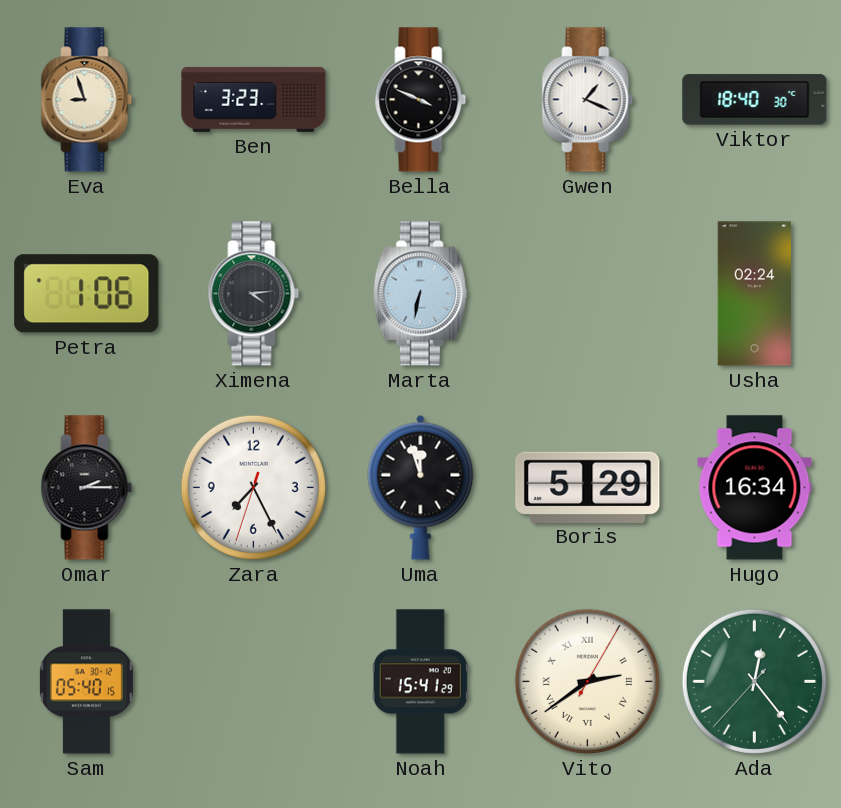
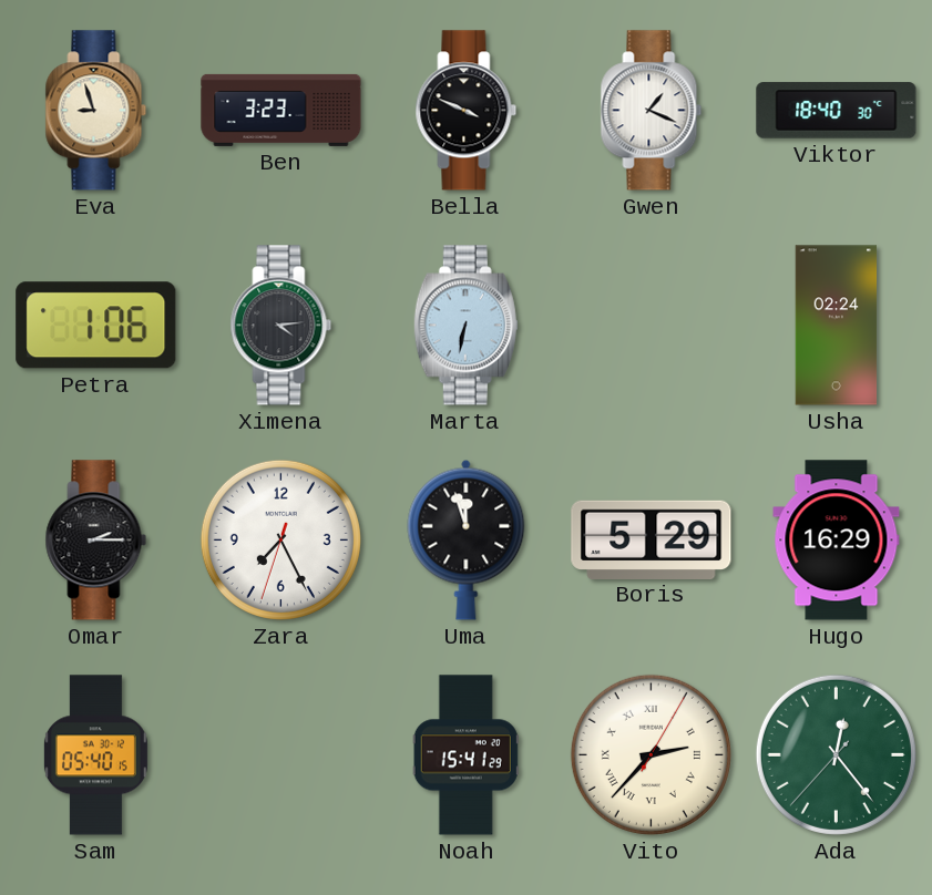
Hugo: 16:34 -> 16:29
Vito: 2:39 -> 2:37
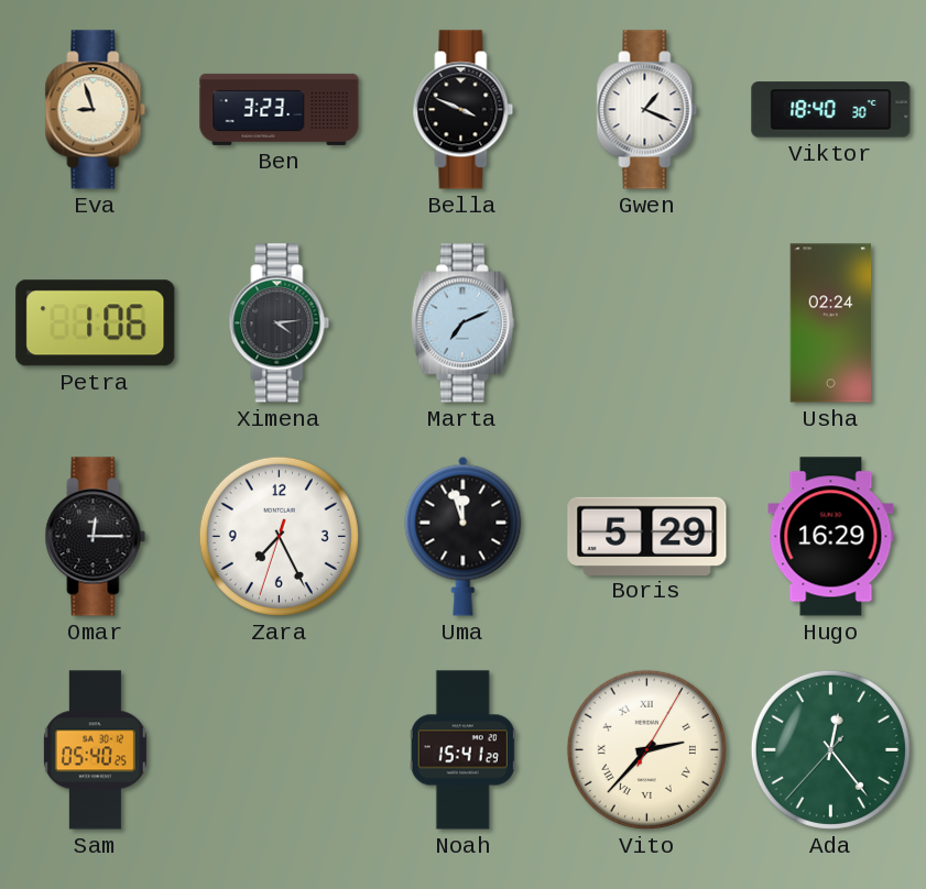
Marta: 6:32 -> 7:11
Omar: 2:15 -> 12:15
Sam: 05:40:15 -> 05:40:25
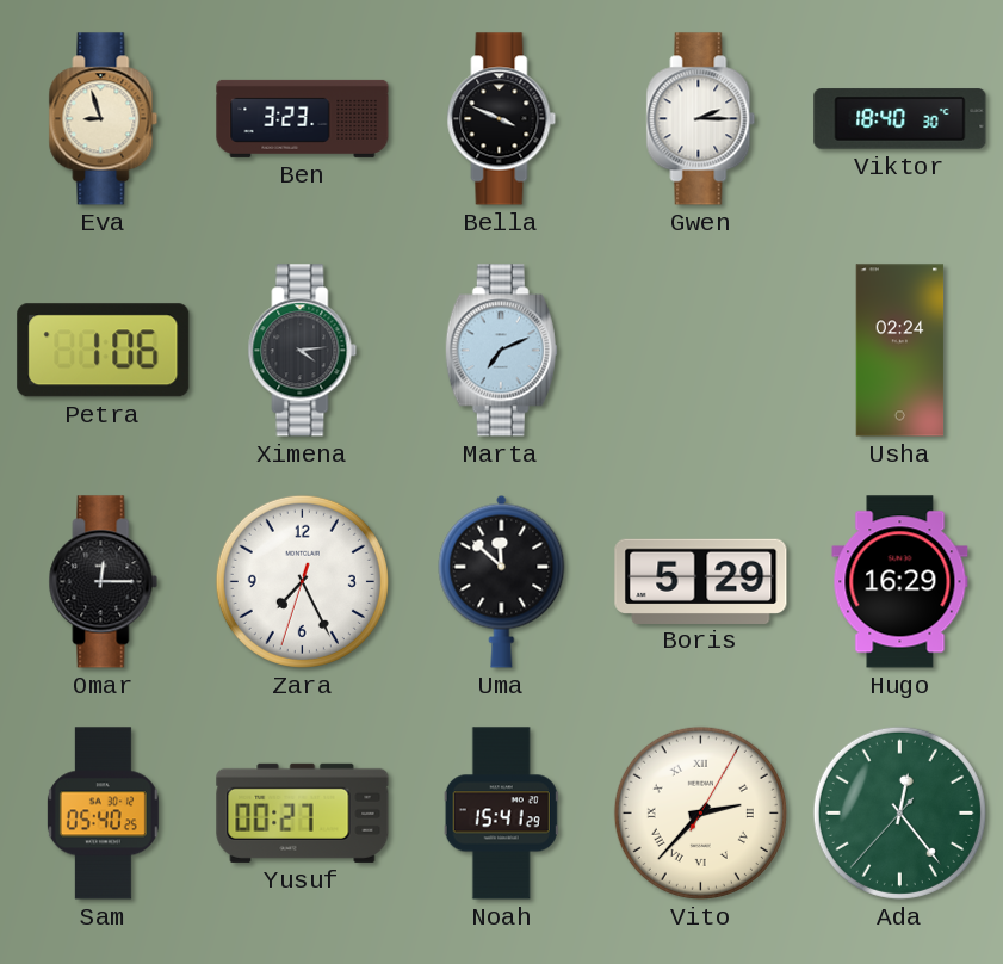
Gwen: 1:19 -> 2:15
Uma: 11:57 -> 11:52
Yusuf: none -> 00:27
